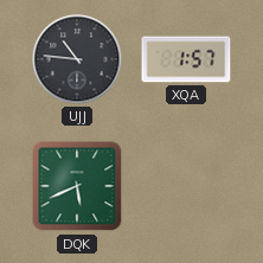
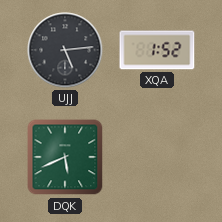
UJJ: 10:46 -> 5:14
XQA: 1:57 -> 1:52
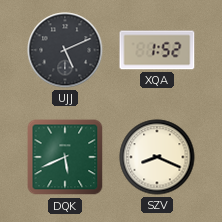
UJJ: 5:14 -> 5:11
SZV: none -> 8:19
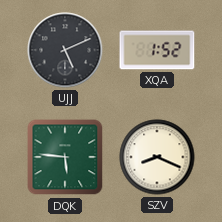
DQK: 5:41 -> 5:46
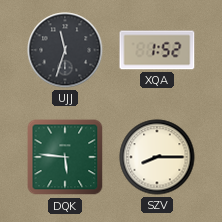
UJJ: 5:11 -> 11:33
SZV: 8:19 -> 8:15
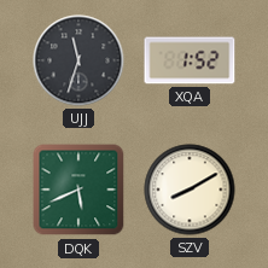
DQK: 5:46 -> 5:41
SZV: 8:15 -> 8:10
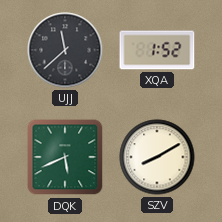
UJJ: 11:33 -> 11:38
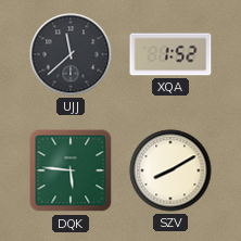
DQK: 5:41 -> 5:46
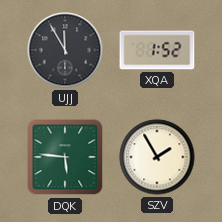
UJJ: 11:38 -> 11:55
SZV: 8:10 -> 1:55
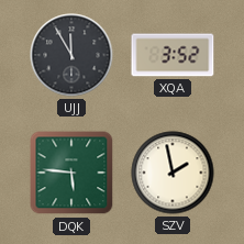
XQA: 1:52 -> 3:52
SZV: 1:55 -> 1:58
